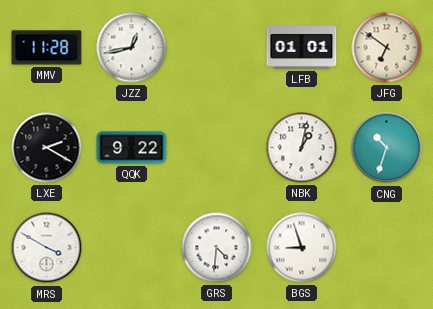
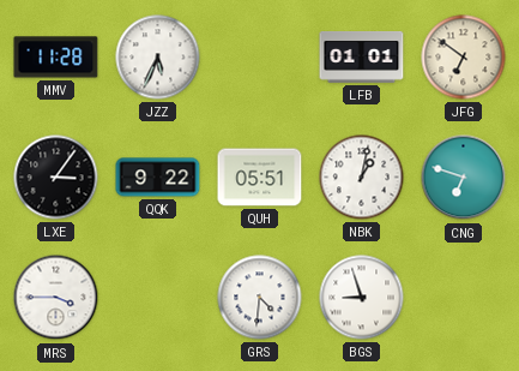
JZZ: 12:43 -> 5:34
LXE: 2:20 -> 3:06
QUH: none -> 05:51
CNG: 10:33 -> 6:48
MRS: 3:50 -> 3:45
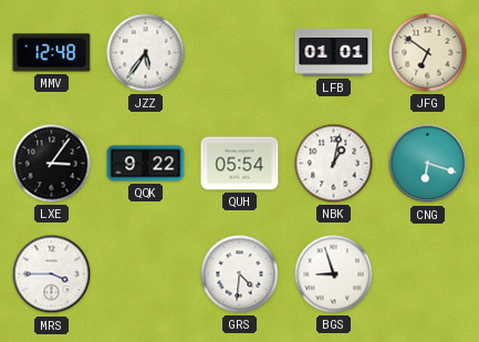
MMV: 11:28 -> 12:48
JZZ: 5:34 -> 5:36
QUH: 05:51 -> 05:54
CNG: 6:48 -> 6:18
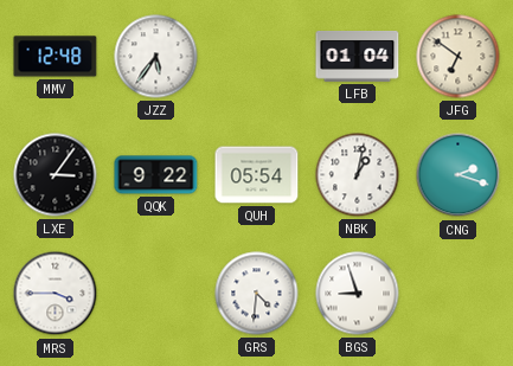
LFB: 01:01 -> 01:04
CNG: 6:18 -> 2:18
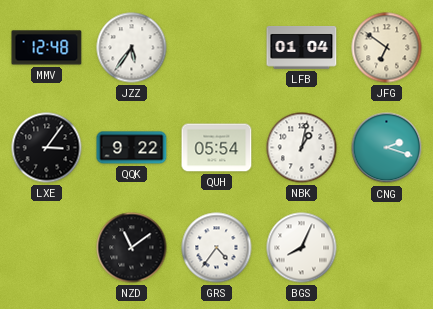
MRS: 3:45 -> none
NZD: none -> 11:09
GRS: 4:31 -> 4:36
BGS: 8:57 -> 8:04
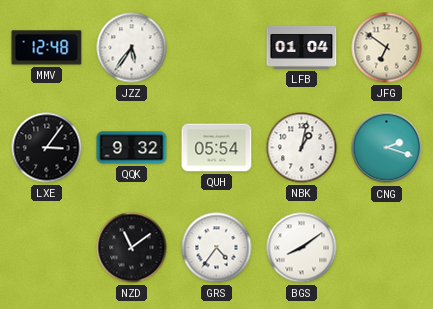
QQK: 9:22 -> 9:32
BGS: 8:04 -> 8:09
